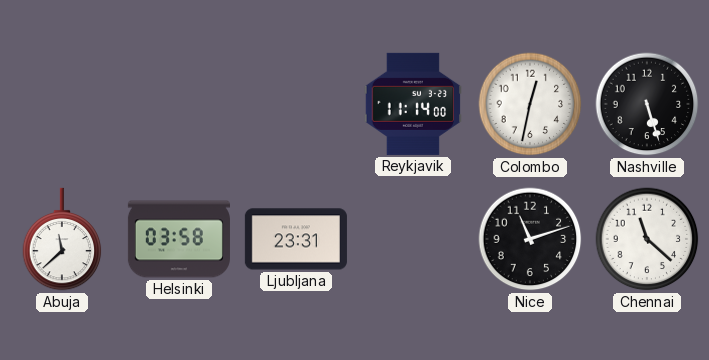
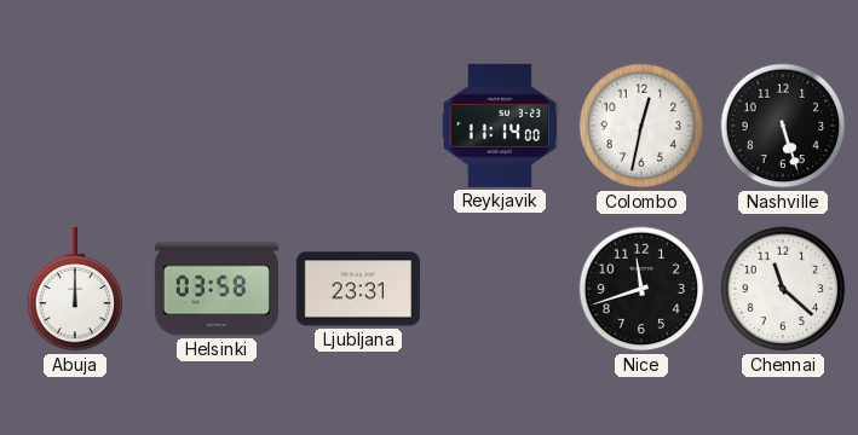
Abuja: 11:38 -> 12:00
Nice: 11:12 -> 11:42
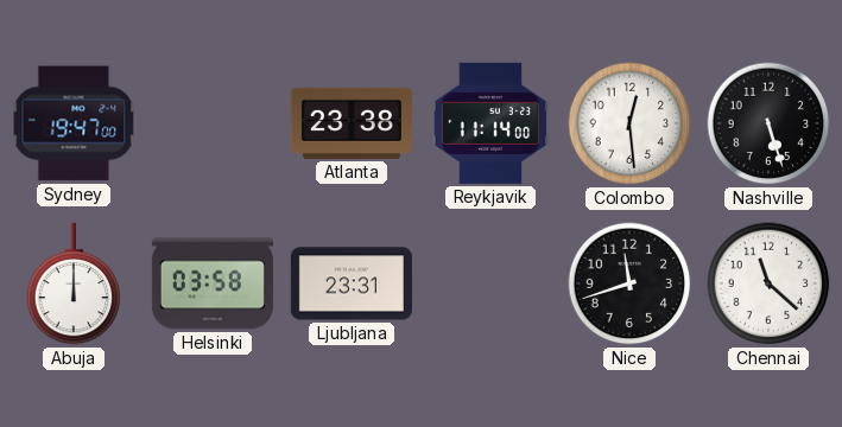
Sydney: none -> 19:47
Atlanta: none -> 23:38
Colombo: 12:32 -> 12:29
